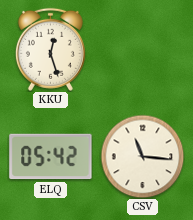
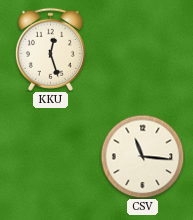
ELQ: 05:42 -> none
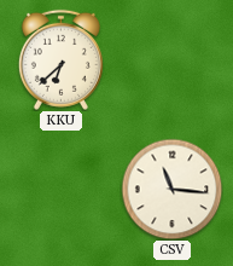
KKU: 12:27 -> 6:38
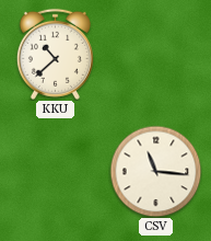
KKU: 6:38 -> 10:38
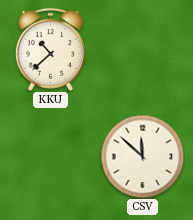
CSV: 11:16 -> 11:52
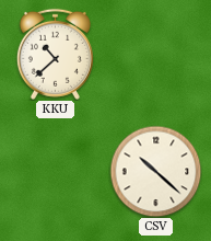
CSV: 11:52 -> 10:22
